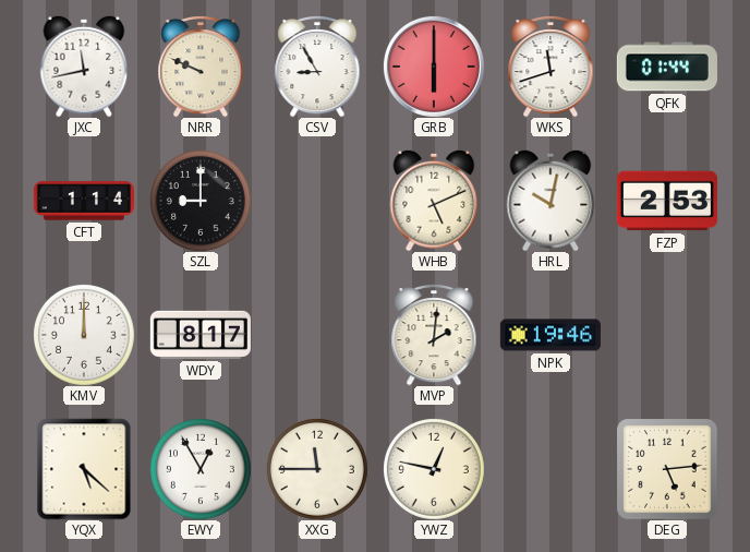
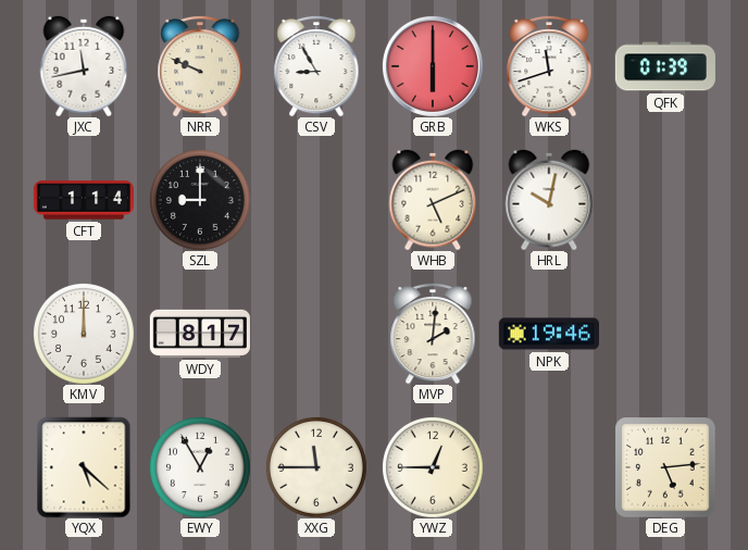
QFK: 01:44 -> 01:39
FZP: 2:53 -> none
YWZ: 12:47 -> 12:45
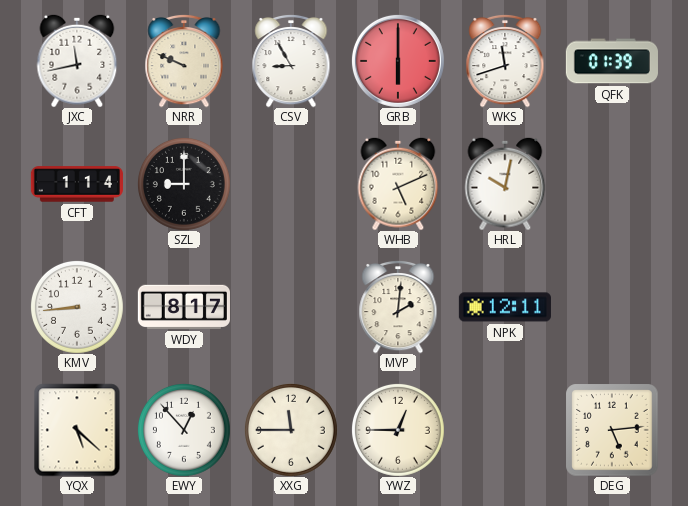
KMV: 12:00 -> 8:44
NPK: 19:46 -> 12:11
EWY: 12:55 -> 12:53
